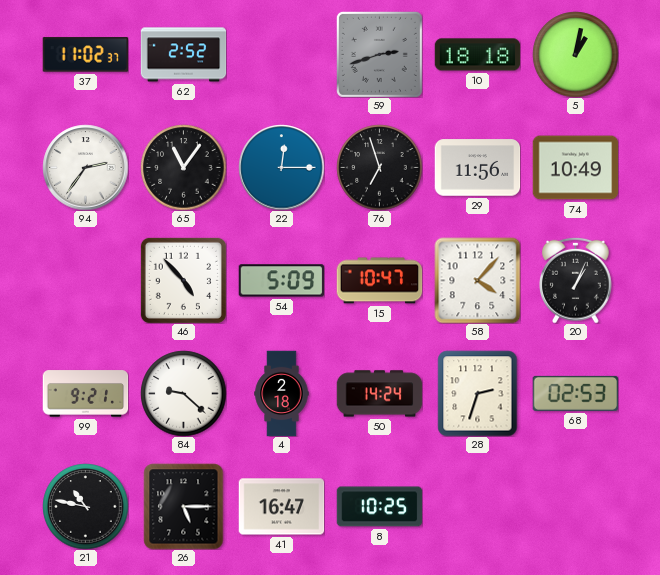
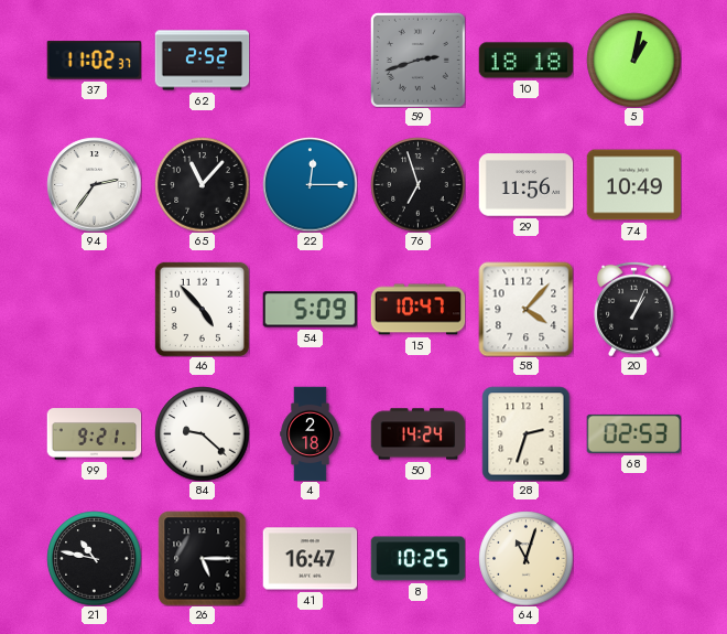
65: 11:06 -> 11:07
64: none -> 11:03
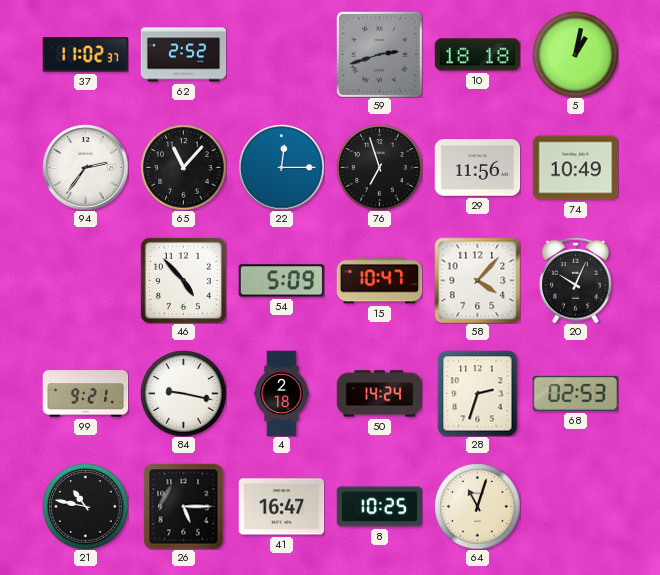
20: 1:04 -> 10:04
84: 9:22 -> 9:17
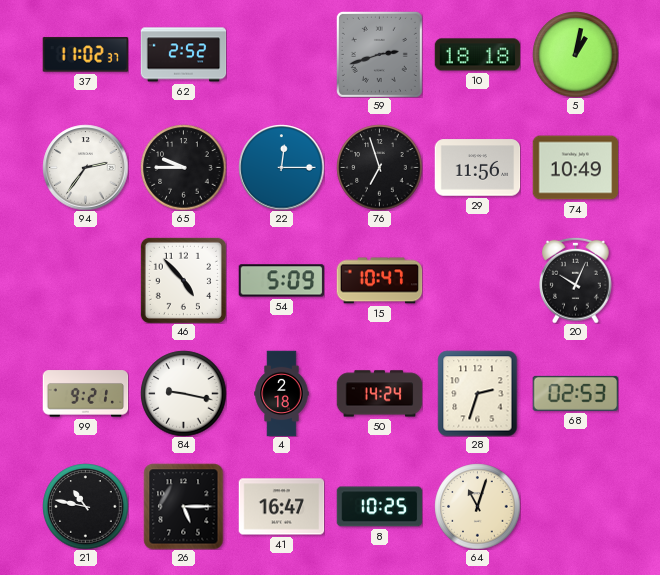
65: 11:07 -> 9:45
58: 4:07 -> none
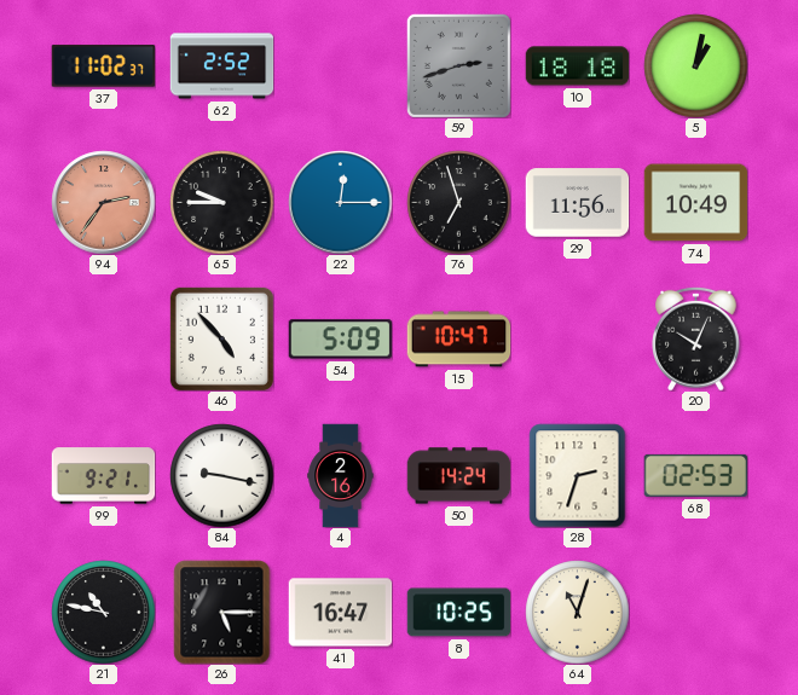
94 dial: white -> salmon
4: 2:18 -> 2:16
